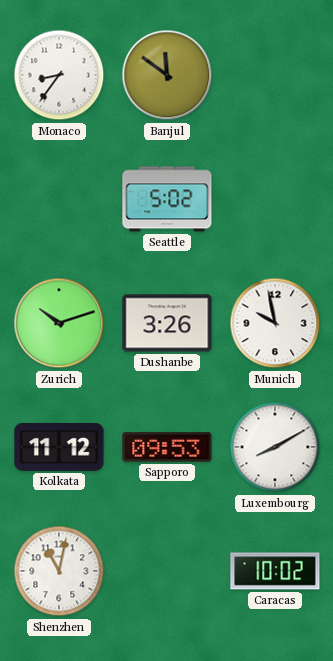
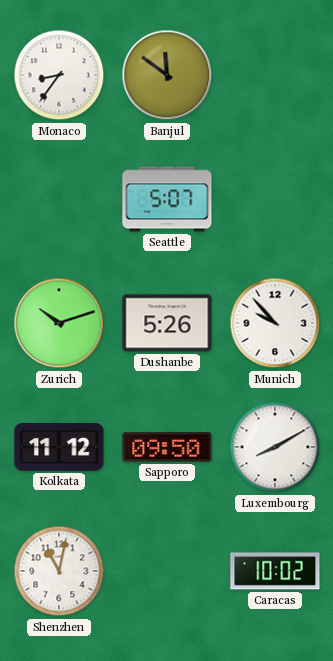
Seattle: 5:02 -> 5:07
Dushanbe: 3:26 -> 5:26
Munich: 9:58 -> 9:53
Sapporo: 09:53 -> 09:50
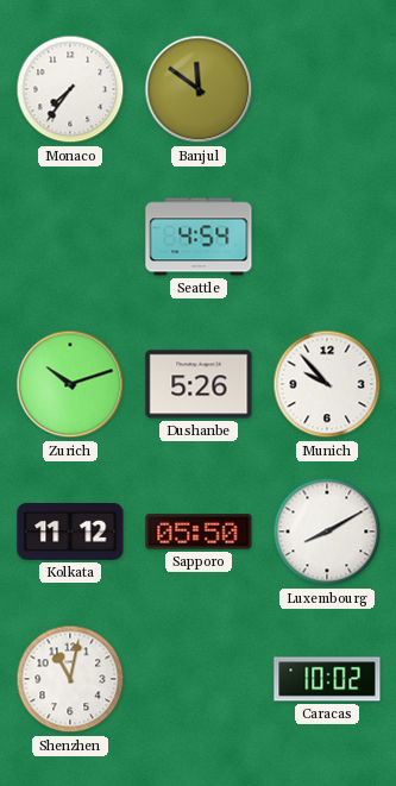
Monaco: 8:36 -> 7:36
Seattle: 5:07 -> 4:54
Sapporo: 09:50 -> 05:50
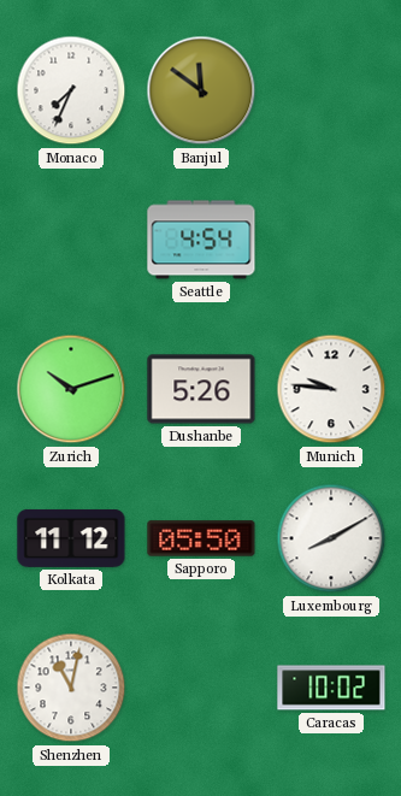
Monaco: 7:36 -> 7:34
Munich: 9:53 -> 9:46
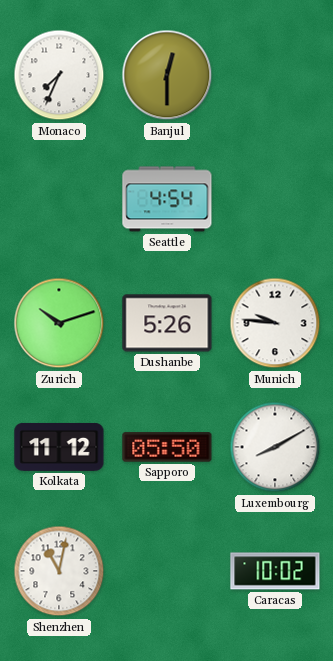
Banjul: 11:51 -> 12:30
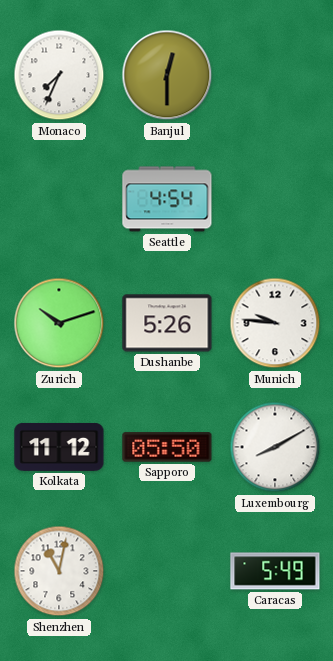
Caracas: 10:02 -> 5:49
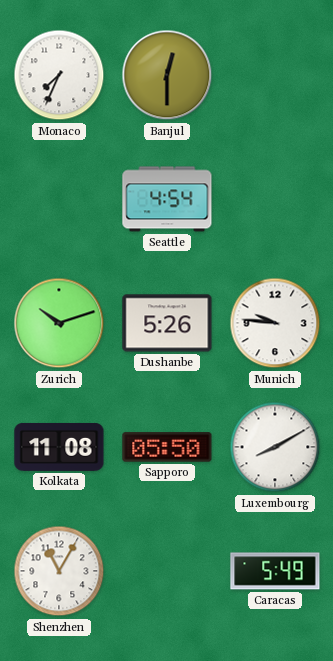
Kolkata: 11:12 -> 11:08
Shenzhen: 11:02 -> 11:05
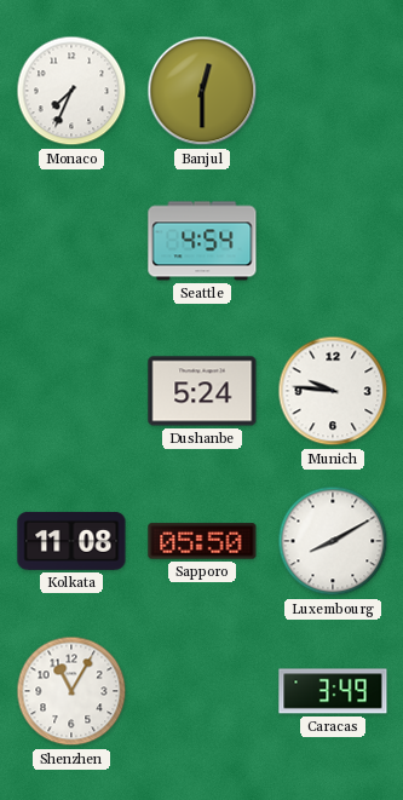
Zurich: 10:12 -> none
Dushanbe: 5:26 -> 5:24
Caracas: 5:49 -> 3:49
